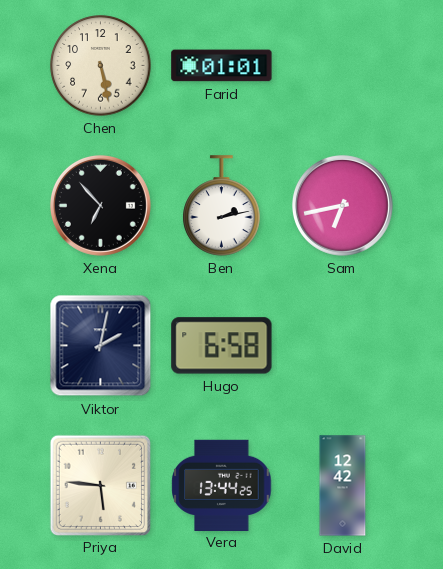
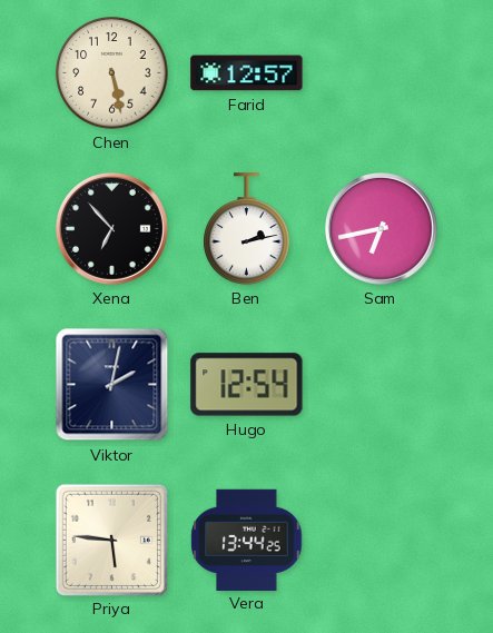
Farid: 01:01 -> 12:57
Hugo: 6:58 -> 12:54
David: 12:42 -> none
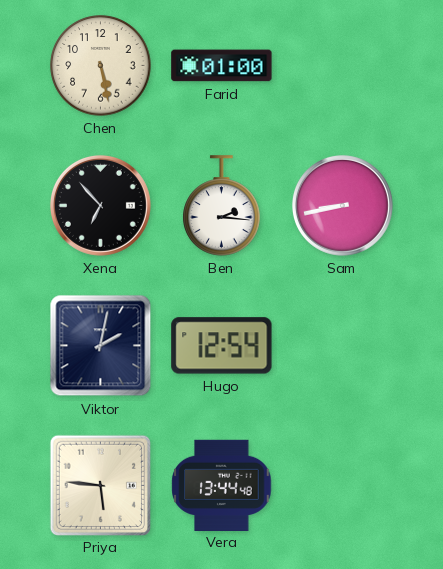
Farid: 12:57 -> 01:00
Ben: 2:13 -> 2:16
Sam: 6:43 -> 8:43
Vera: 13:44:25 -> 13:44:48
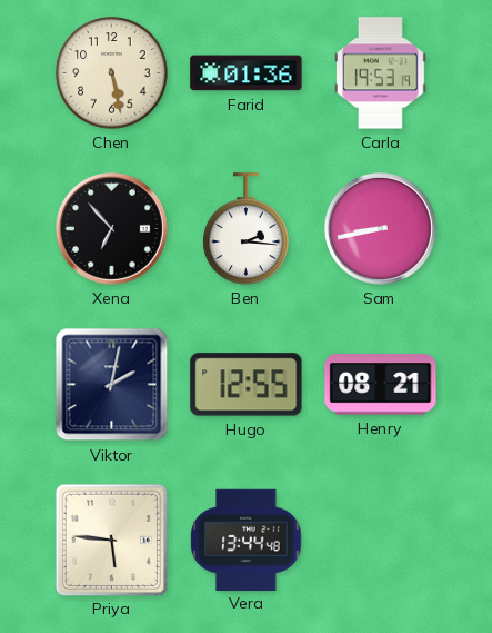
Farid: 01:00 -> 01:36
Carla: none -> 19:53
Hugo: 12:54 -> 12:55
Henry: none -> 08:21
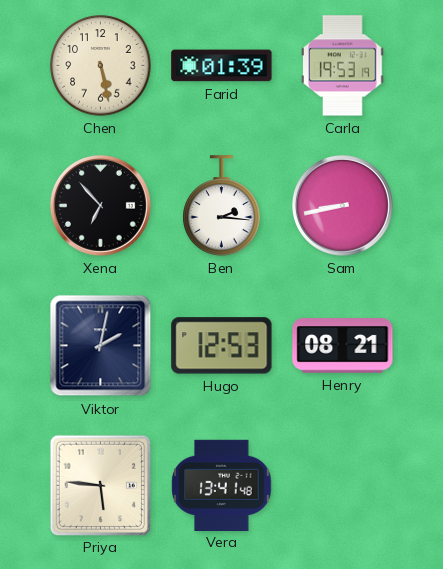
Farid: 01:36 -> 01:39
Hugo: 12:55 -> 12:53
Vera: 13:44 -> 13:41
